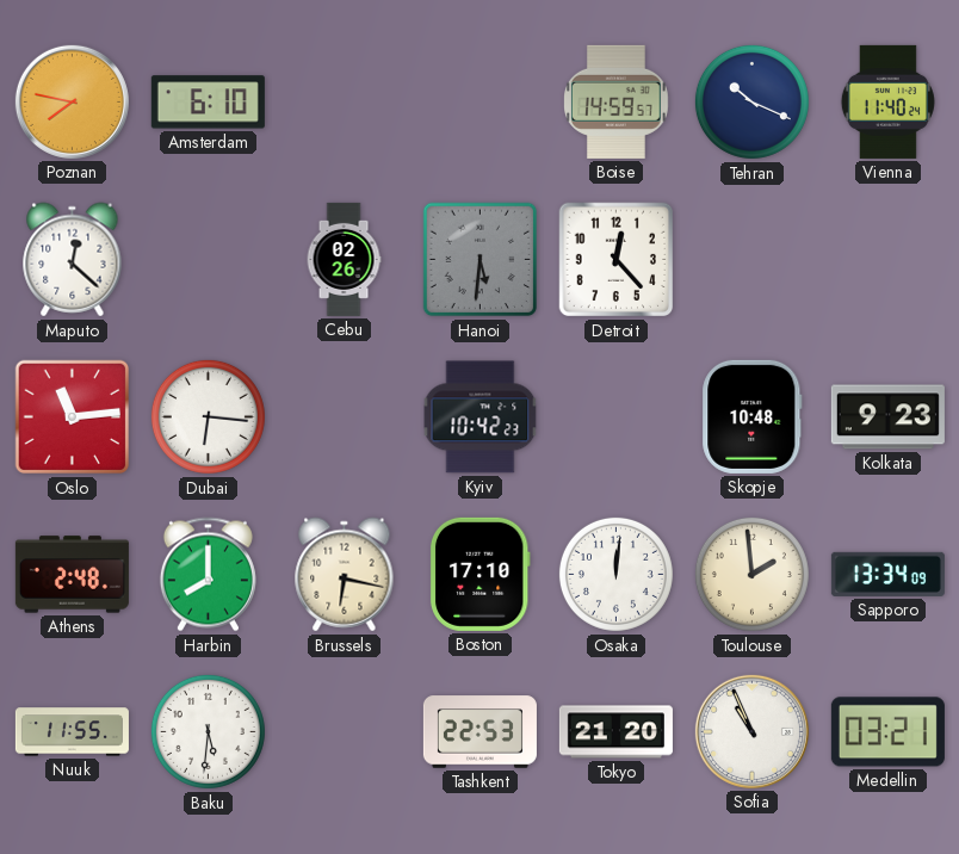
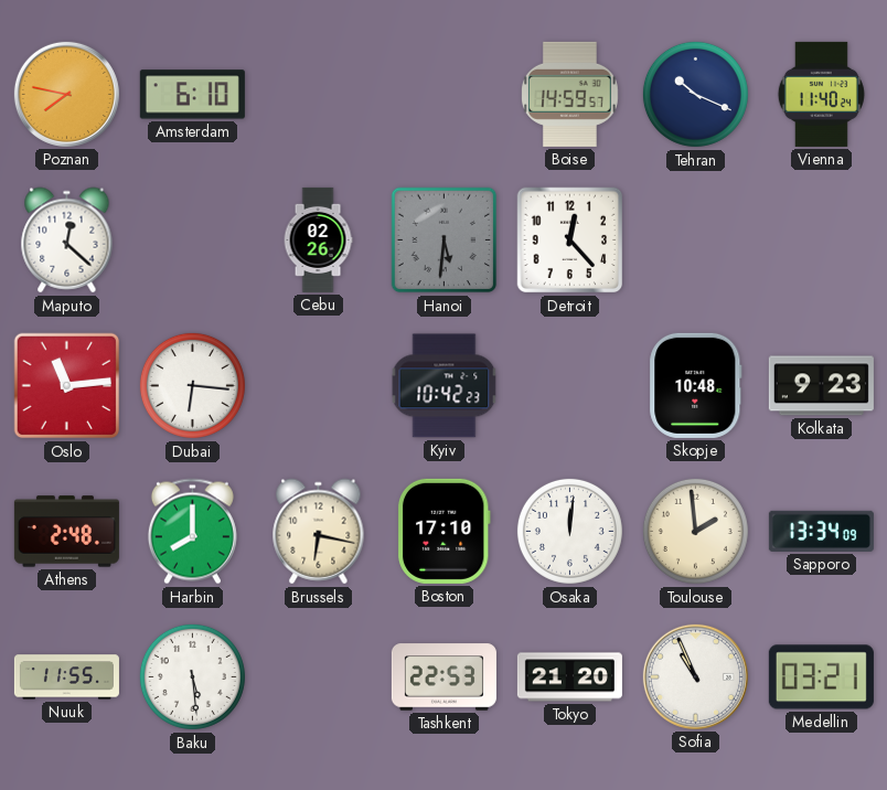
Baku: 5:31 -> 5:29
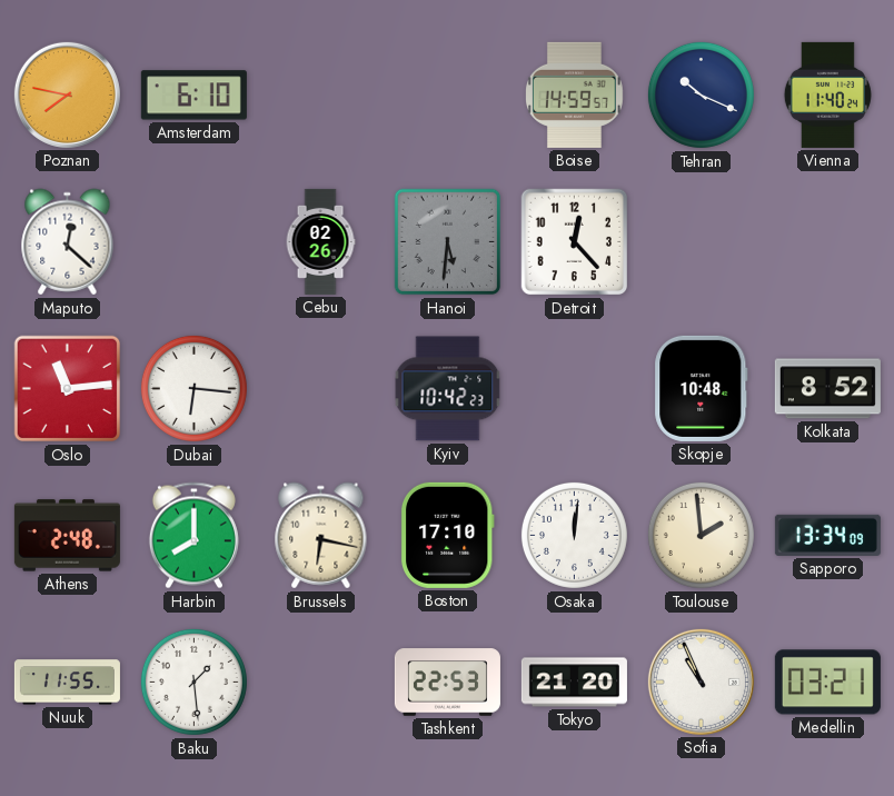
Kolkata: 9:23 -> 8:52
Baku: 5:29 -> 1:29
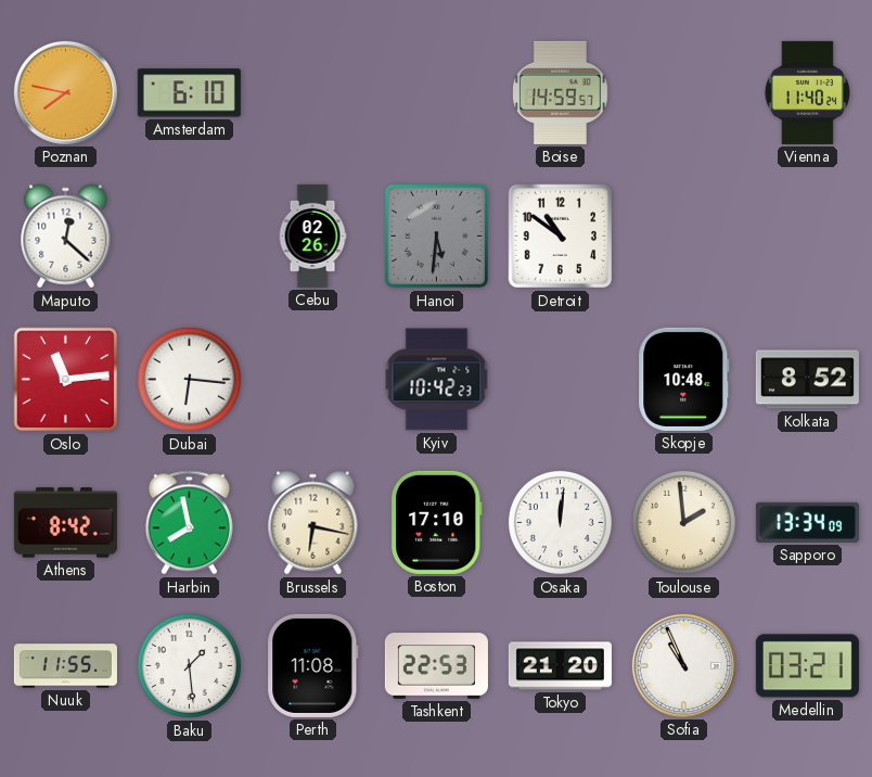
Tehran: 10:19 -> none
Detroit: 12:23 -> 10:51
Athens: 2:48 -> 8:42
Harbin: 8:00 -> 7:58
Perth: none -> 11:08
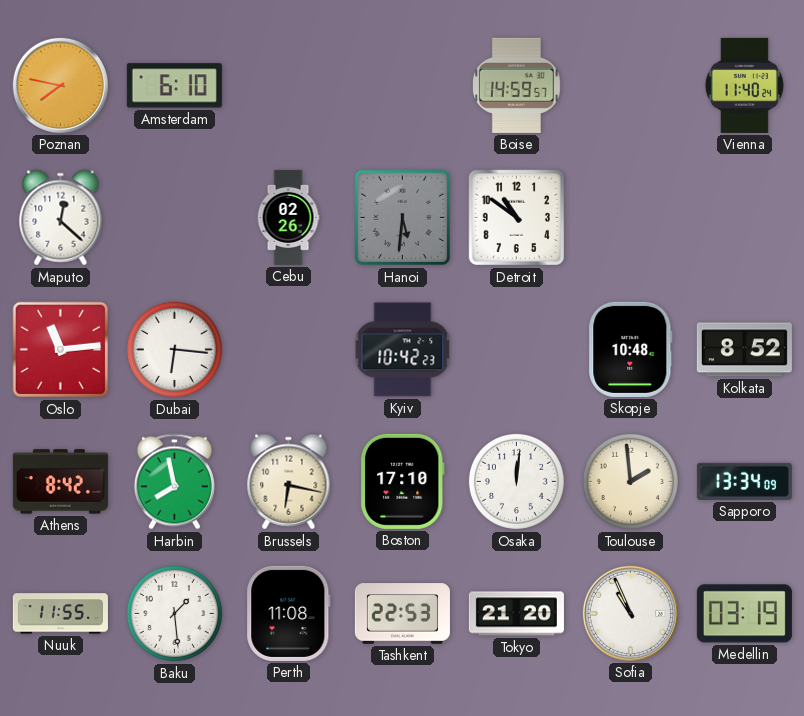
Medellin: 03:21 -> 03:19
